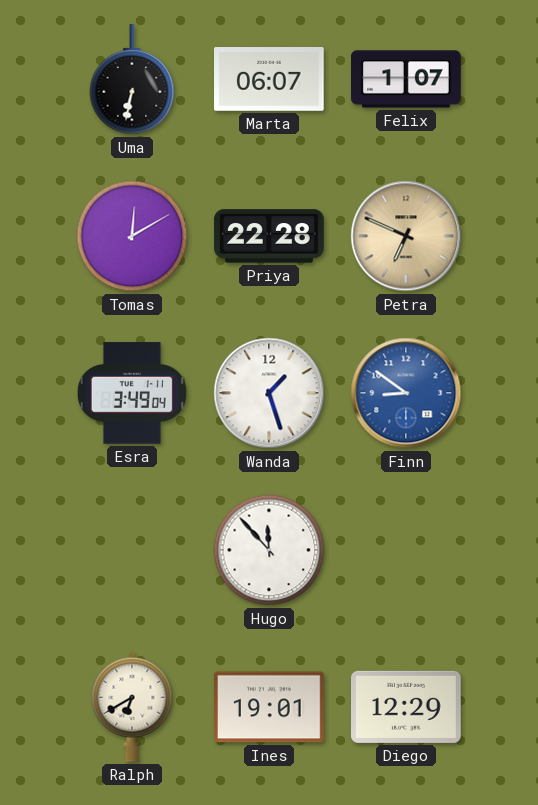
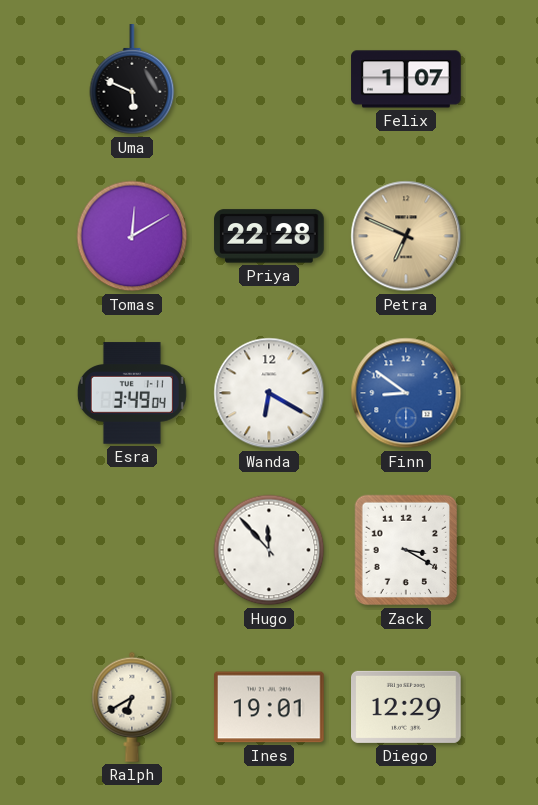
Uma: 6:32 -> 5:49
Marta: 06:07 -> none
Wanda: 1:27 -> 6:20
Zack: none -> 3:20
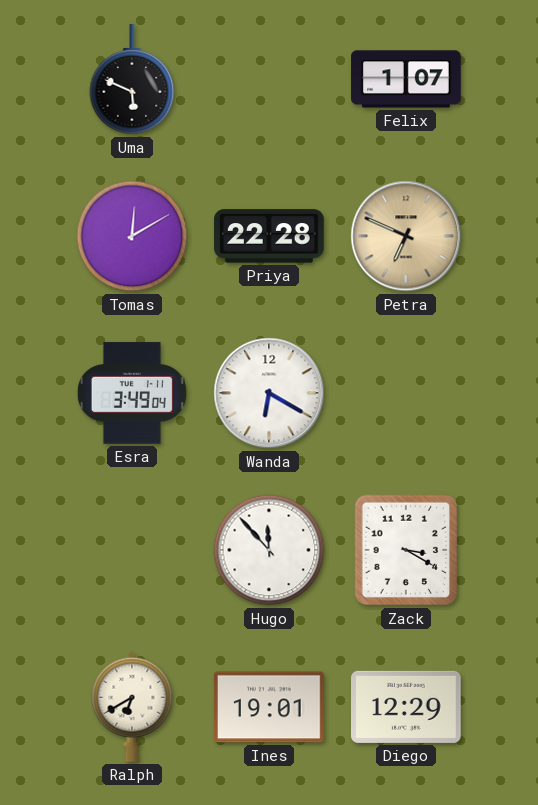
Finn: 8:51 -> none
